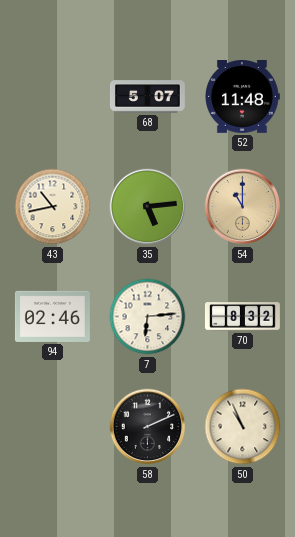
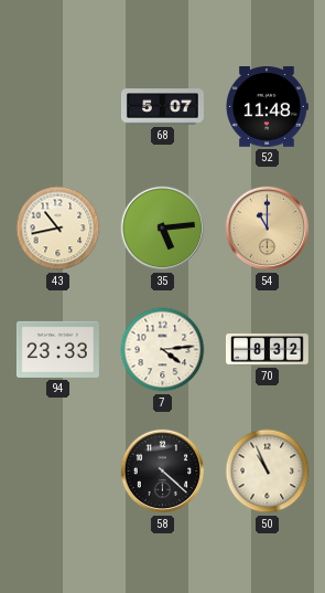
94: 02:46 -> 23:33
7: 6:14 -> 4:14
58: 2:11 -> 4:22
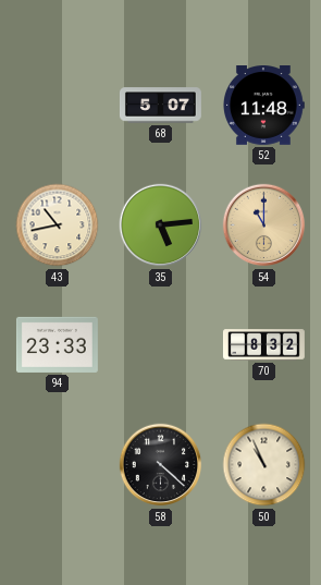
7: 4:14 -> none
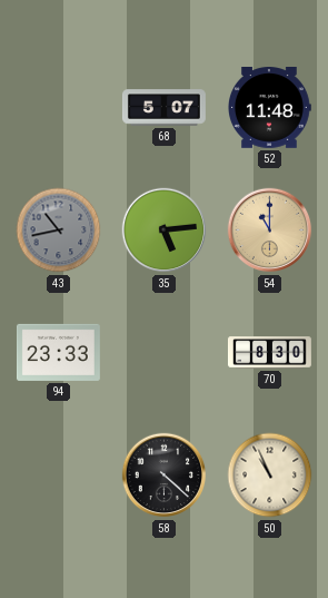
43 dial: cream -> grey
70: 8:32 -> 8:30
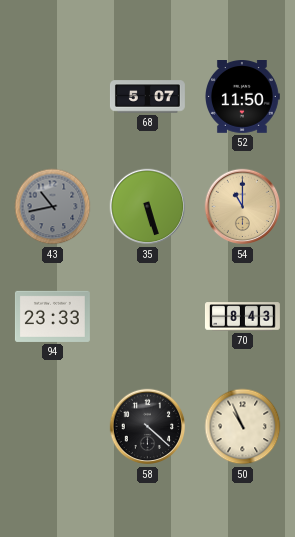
52: 11:48 -> 11:50
35: 5:14 -> 5:27
70: 8:30 -> 8:43
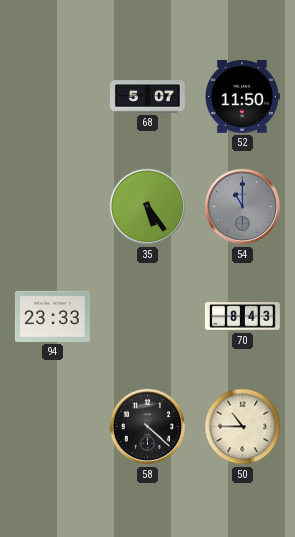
43: 10:43 -> none
35: 5:27 -> 5:24
54 dial: champagne -> grey
50: 10:56 -> 10:45
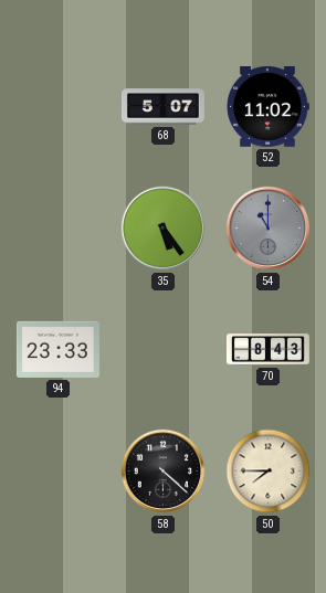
52: 11:50 -> 11:02
50: 10:45 -> 7:45
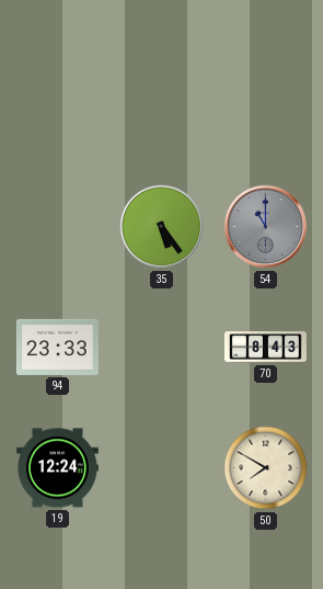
68: 5:07 -> none
52: 11:02 -> none
19: none -> 12:24
58: 4:22 -> none
50: 7:45 -> 7:50
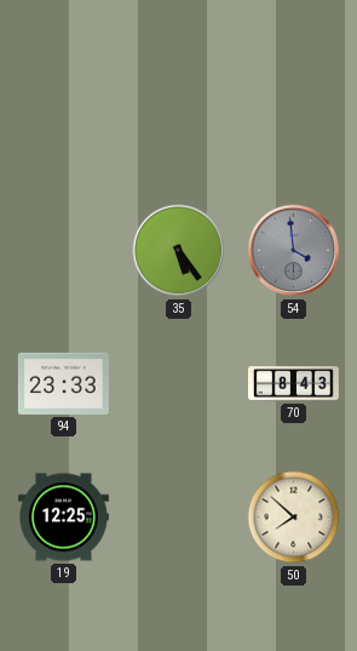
54: 11:00 -> 3:59
19: 12:24 -> 12:25
50: 7:50 -> 7:52
